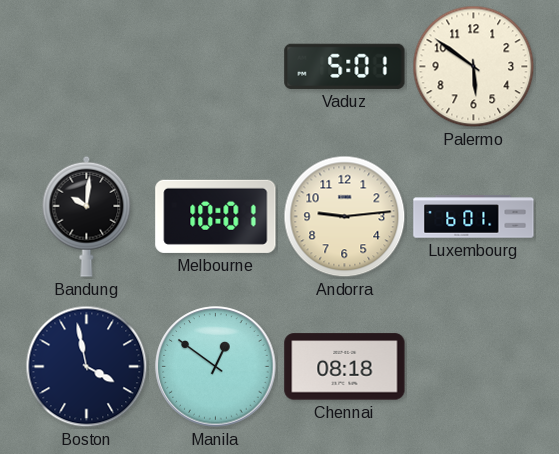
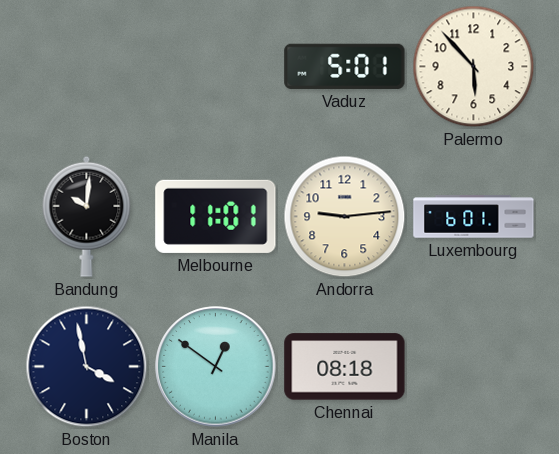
Palermo: 5:51 -> 5:53
Melbourne: 10:01 -> 11:01
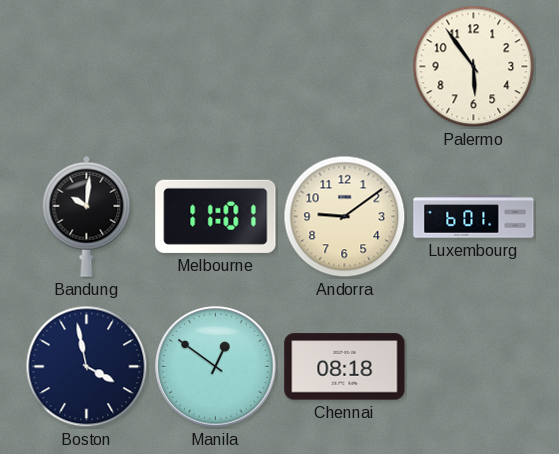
Vaduz: 5:01 -> none
Palermo: 5:53 -> 5:54
Andorra: 9:14 -> 9:09
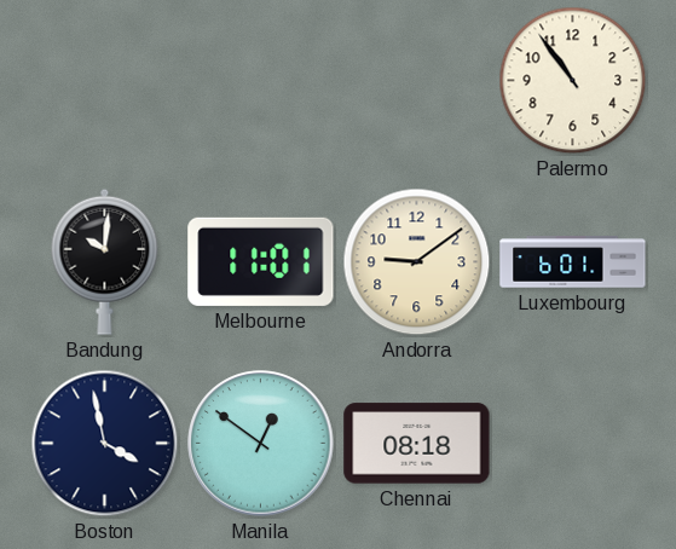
Palermo: 5:54 -> 10:54
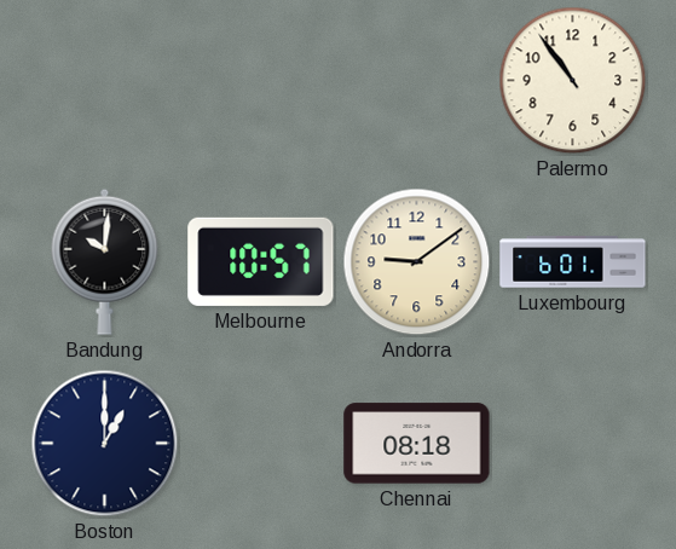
Melbourne: 11:01 -> 10:57
Boston: 3:58 -> 1:00
Manila: 12:51 -> none
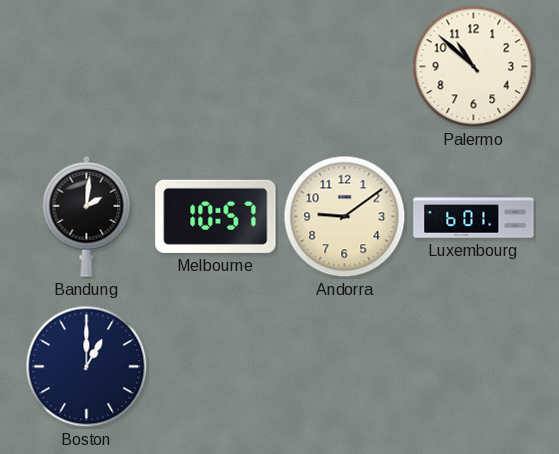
Palermo: 10:54 -> 10:52
Bandung: 10:01 -> 2:01
Chennai: 08:18 -> none
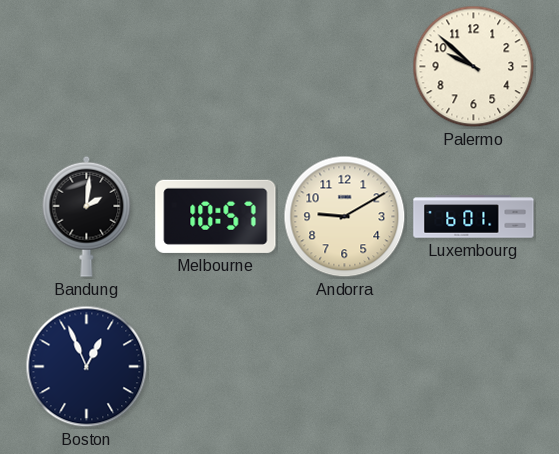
Palermo: 10:52 -> 9:52
Andorra: 9:09 -> 9:10
Boston: 1:00 -> 12:56
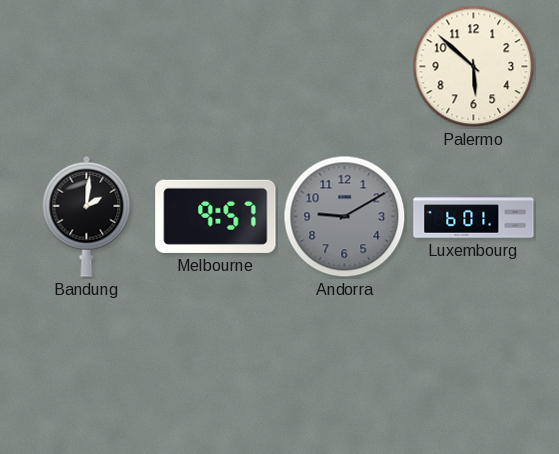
Palermo: 9:52 -> 5:52
Melbourne: 10:57 -> 9:57
Andorra dial: cream -> grey
Boston: 12:56 -> none
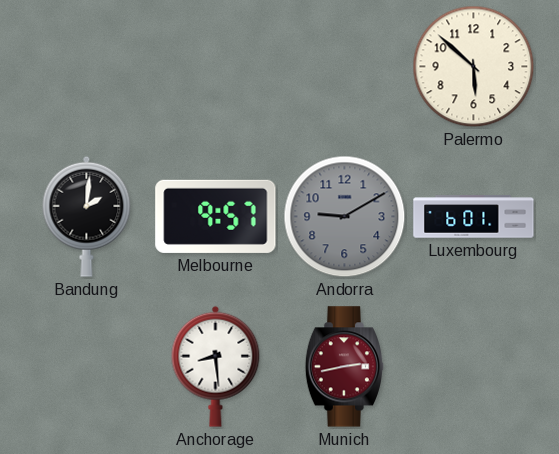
Anchorage: none -> 8:29
Munich: none -> 2:43
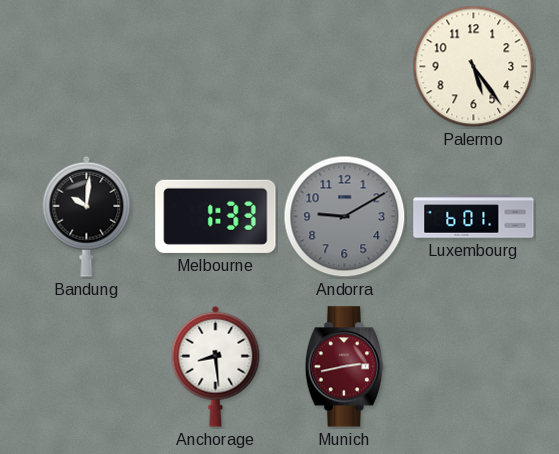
Palermo: 5:52 -> 5:24
Bandung: 2:01 -> 10:01
Melbourne: 9:57 -> 1:33
